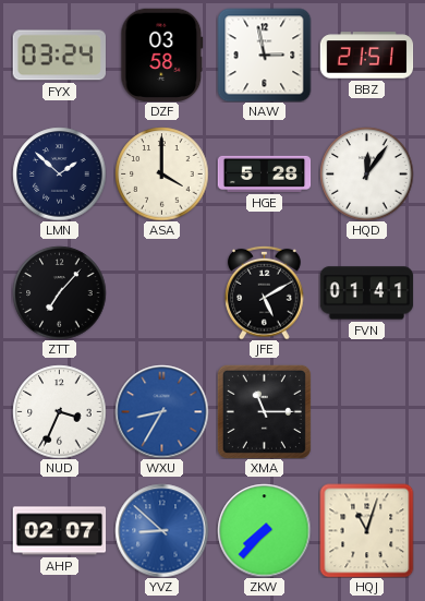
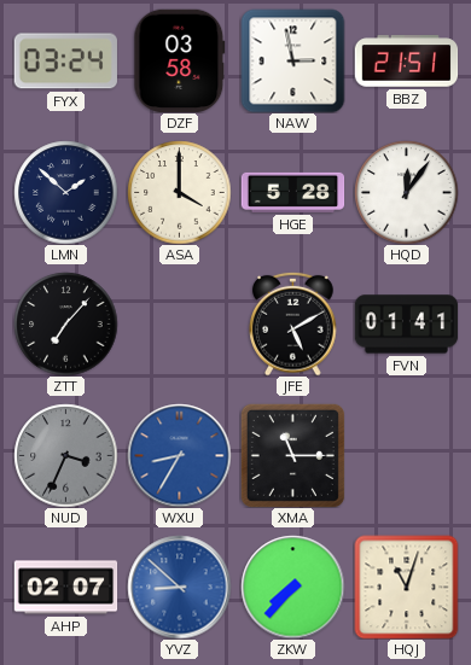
NUD dial: white -> grey
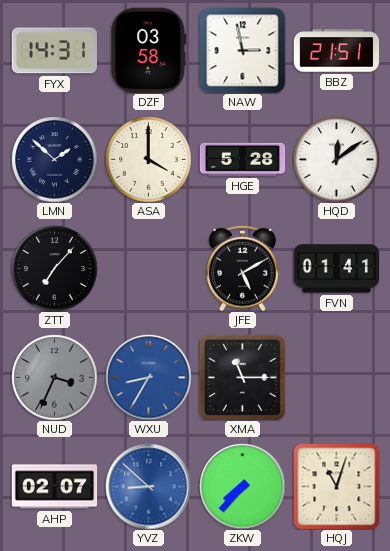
FYX: 03:24 -> 14:31
HQD: 12:06 -> 12:09
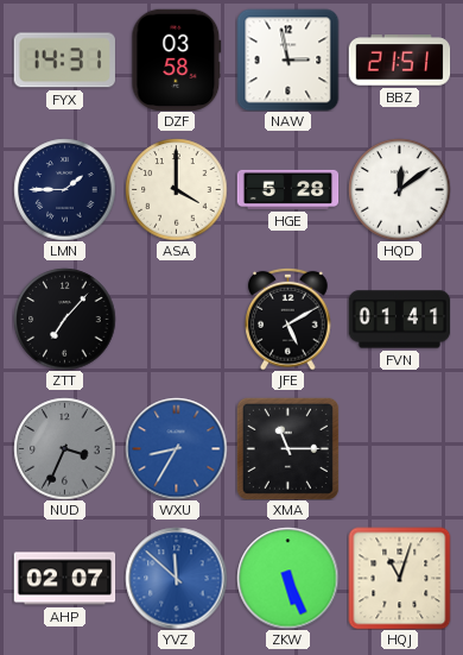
LMN: 1:52 -> 1:45
YVZ: 8:52 -> 11:52
ZKW: 7:37 -> 5:26
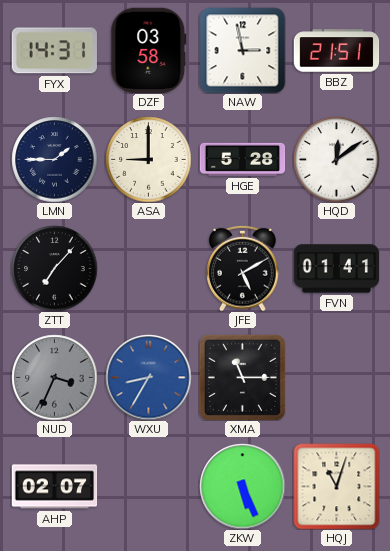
ASA: 4:00 -> 9:00
YVZ: 11:52 -> none
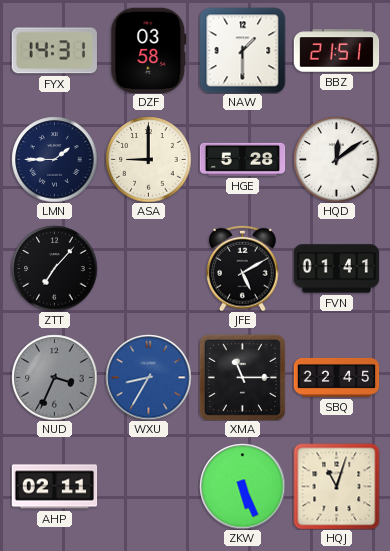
NAW: 2:58 -> 1:30
SBQ: none -> 22:45
AHP: 02:07 -> 02:11
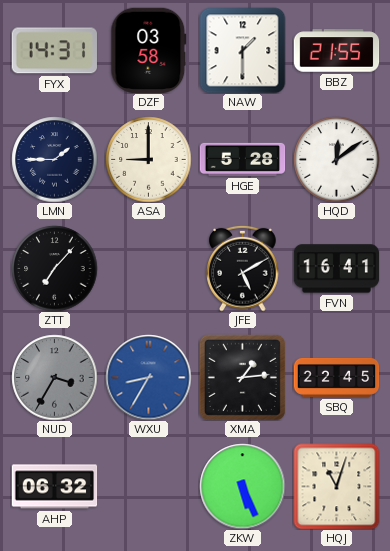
BBZ: 21:51 -> 21:55
FVN: 01:41 -> 16:41
NUD: 3:34 -> 3:35
XMA: 11:15 -> 1:14
AHP: 02:11 -> 06:32
